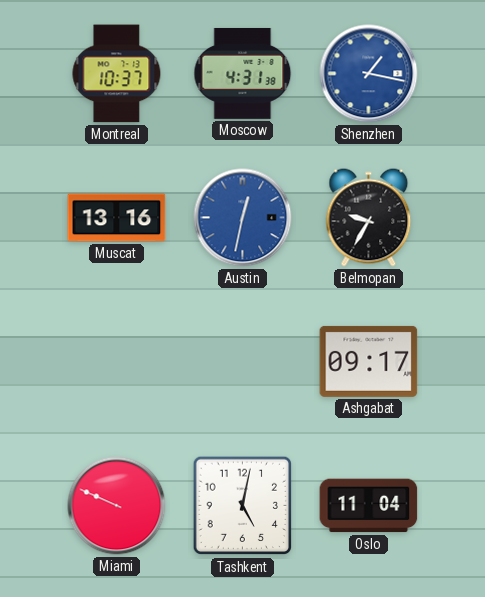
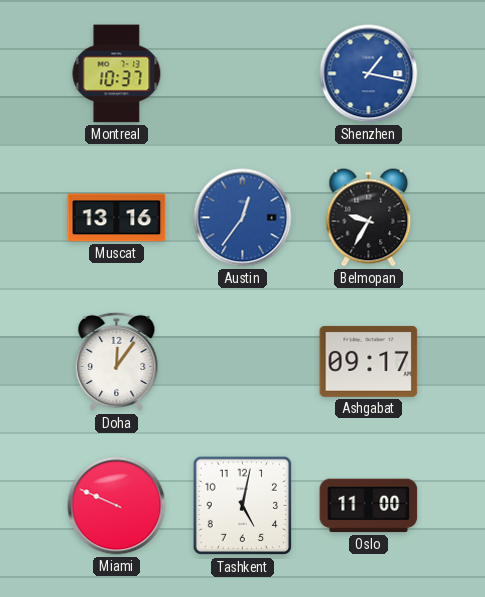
Moscow: 4:31 -> none
Austin: 12:32 -> 12:36
Doha: none -> 12:06
Oslo: 11:04 -> 11:00
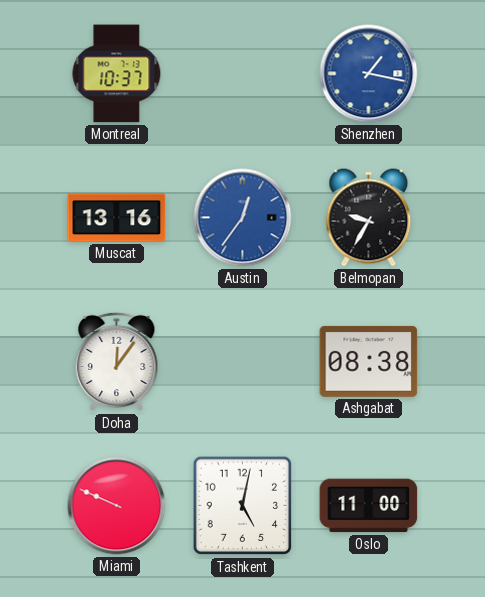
Ashgabat: 09:17 -> 08:38
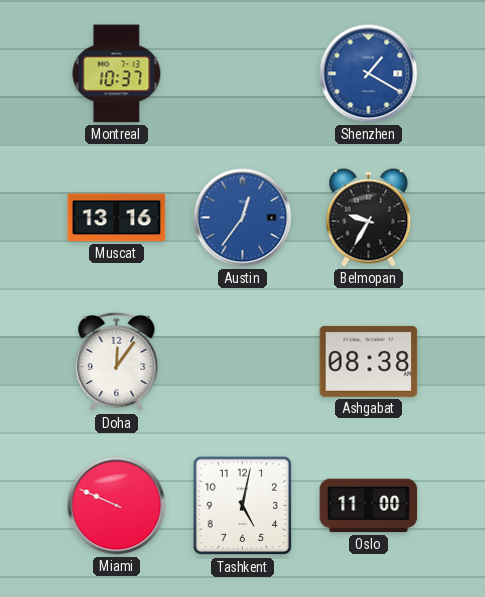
Shenzhen: 1:17 -> 1:20
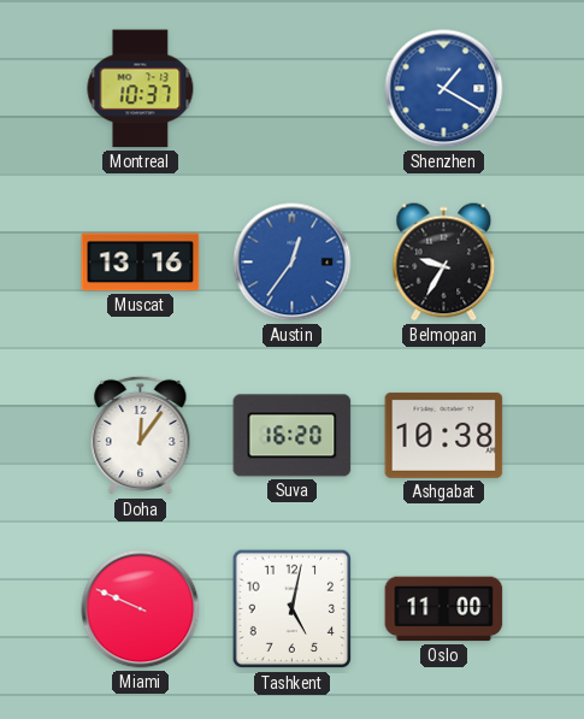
Suva: none -> 16:20
Ashgabat: 08:38 -> 10:38
